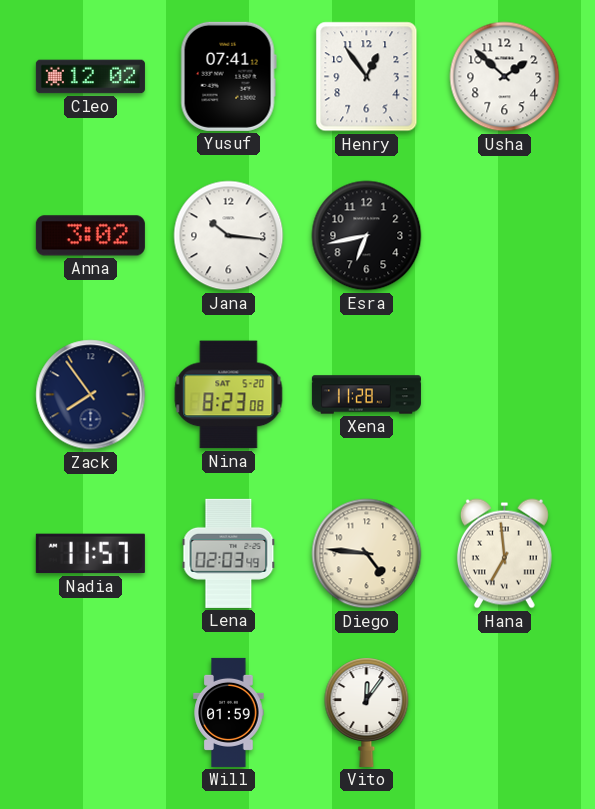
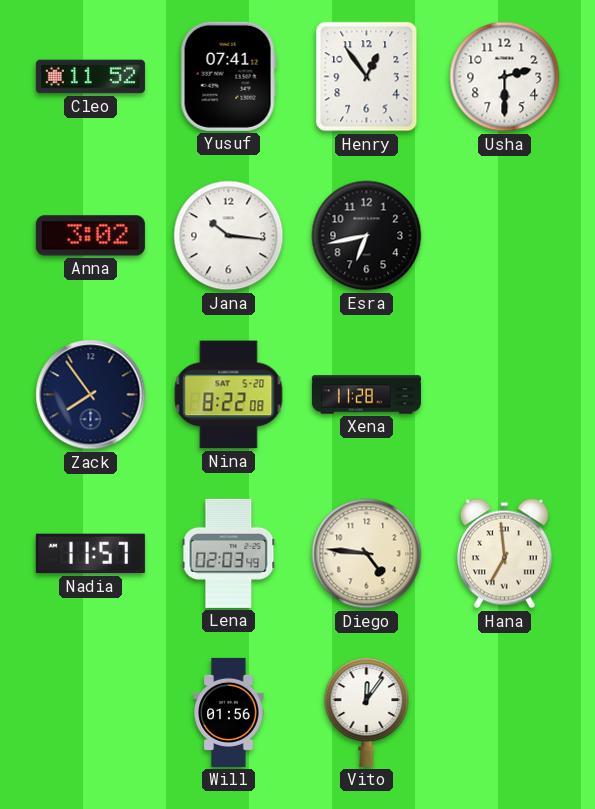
Cleo: 12:02 -> 11:52
Usha: 1:52 -> 2:30
Nina: 8:23 -> 8:22
Will: 01:59 -> 01:56
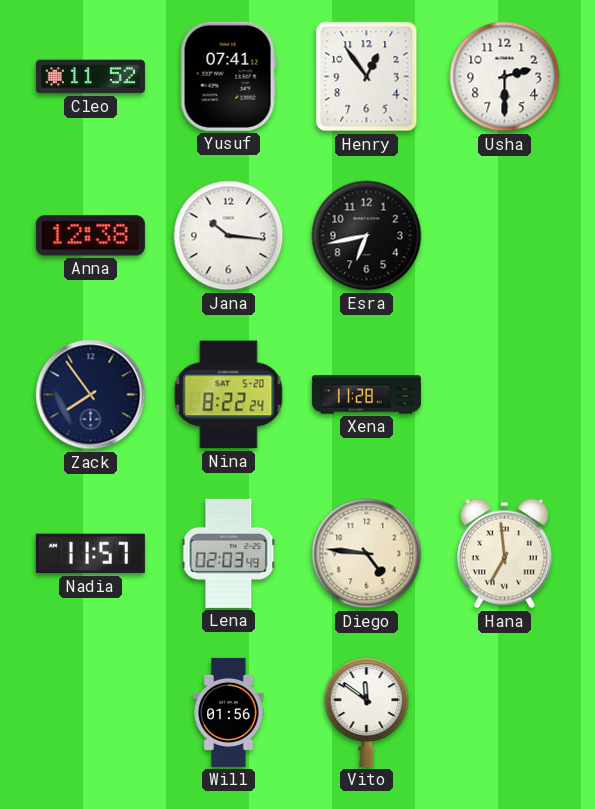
Anna: 3:02 -> 12:38
Nina: 8:22:08 -> 8:22:24
Vito: 12:06 -> 11:51
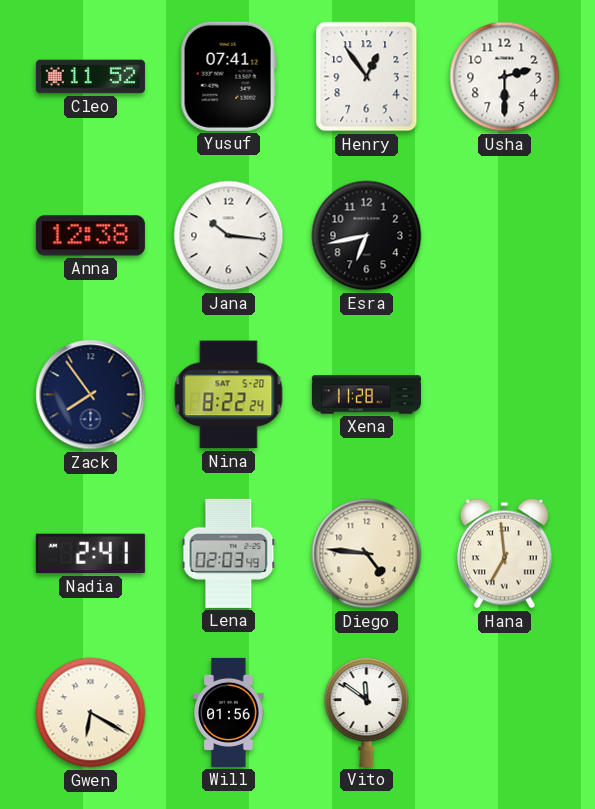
Nadia: 11:57 -> 2:41
Gwen: none -> 6:20
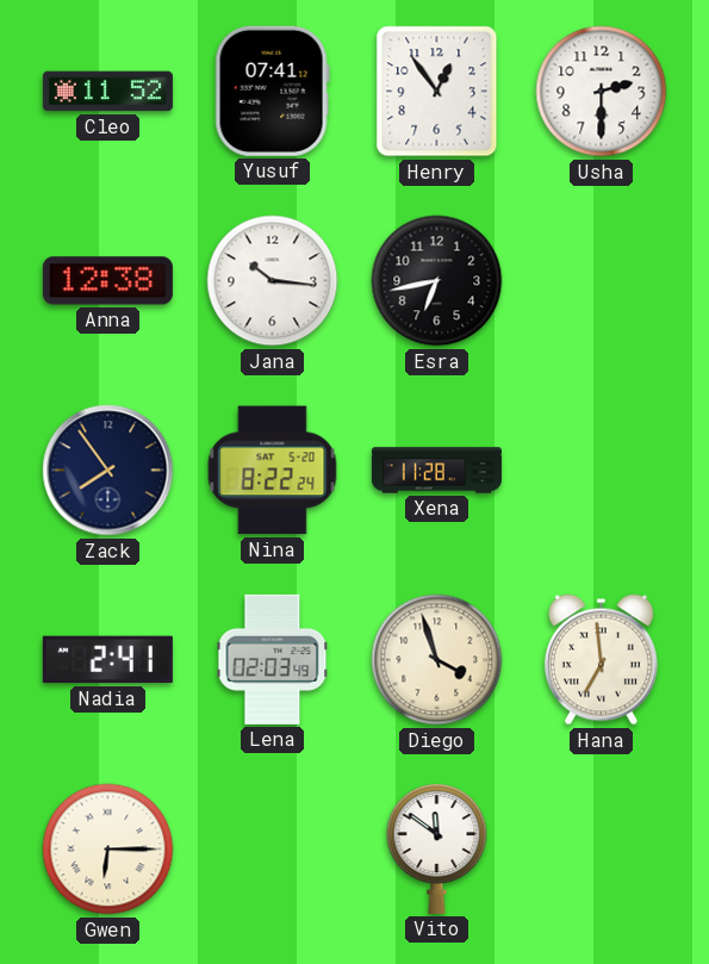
Diego: 4:46 -> 3:57
Gwen: 6:20 -> 6:15
Will: 01:56 -> none
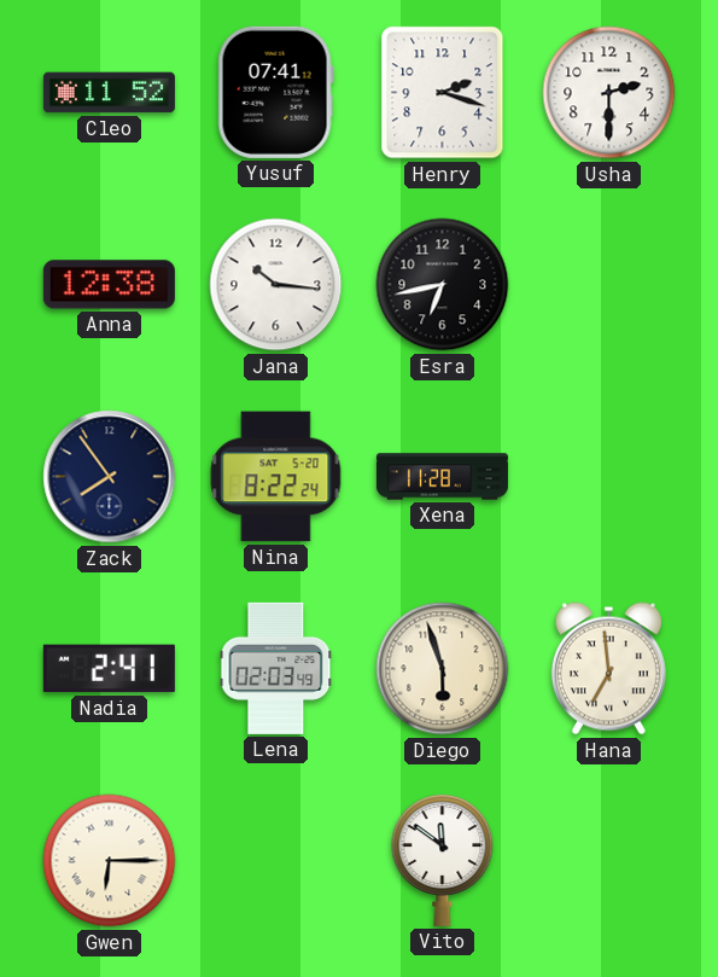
Henry: 12:54 -> 2:18
Diego: 3:57 -> 5:57
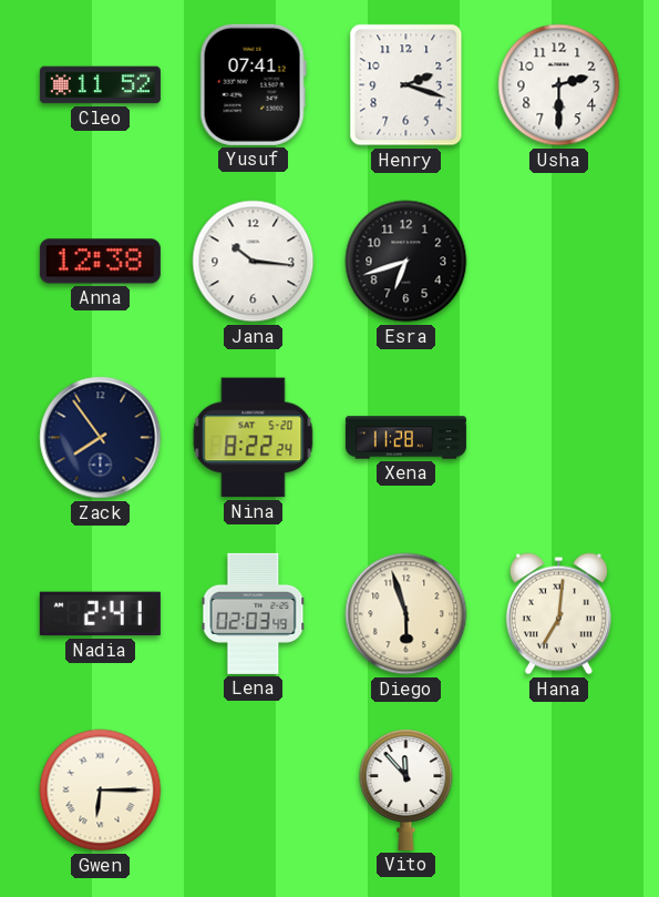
Esra: 6:43 -> 6:42
Hana: 6:59 -> 7:01
Vito: 11:51 -> 11:53
